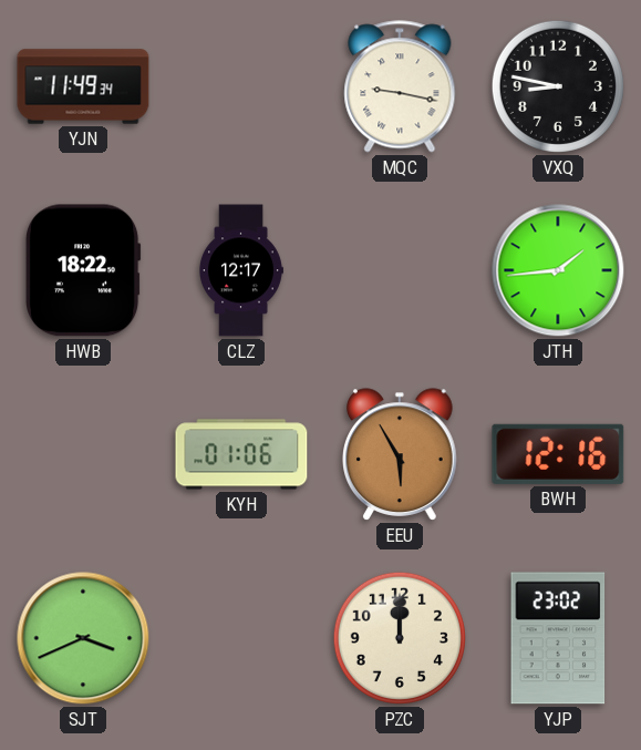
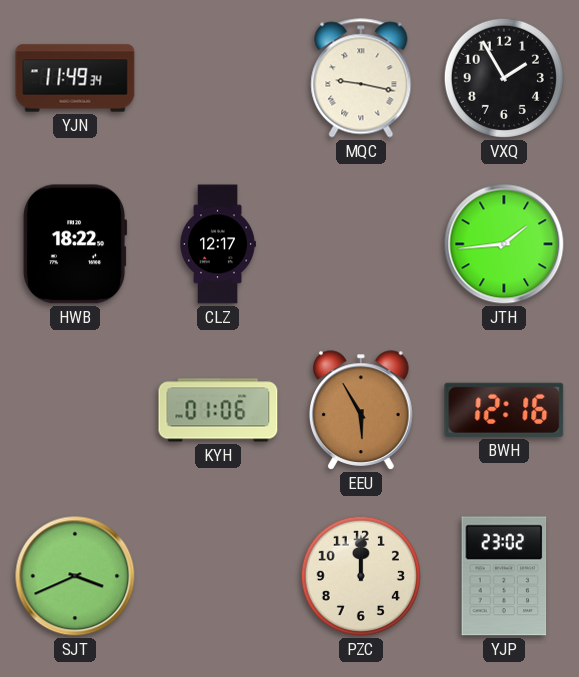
VXQ: 8:47 -> 1:55
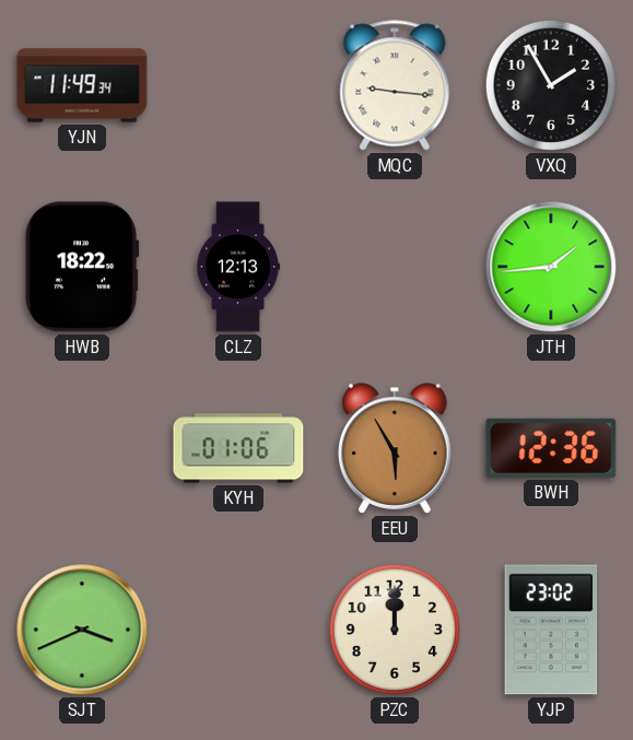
MQC: 9:17 -> 9:16
CLZ: 12:17 -> 12:13
BWH: 12:16 -> 12:36
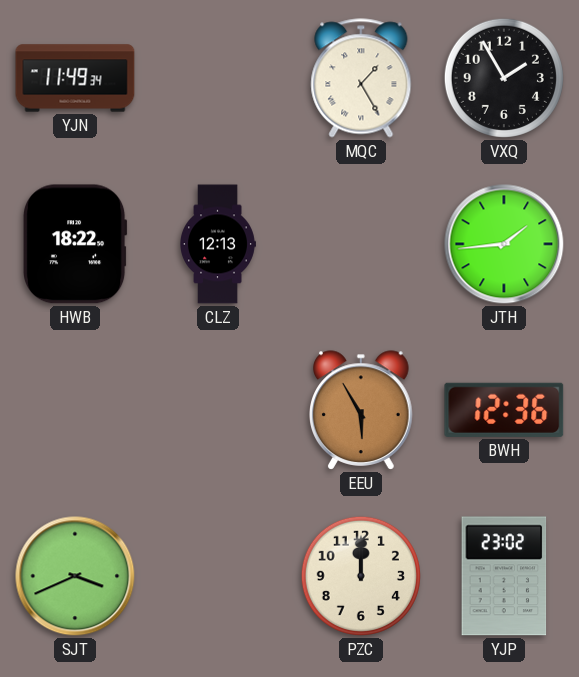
MQC: 9:16 -> 1:25
KYH: 01:06 -> none
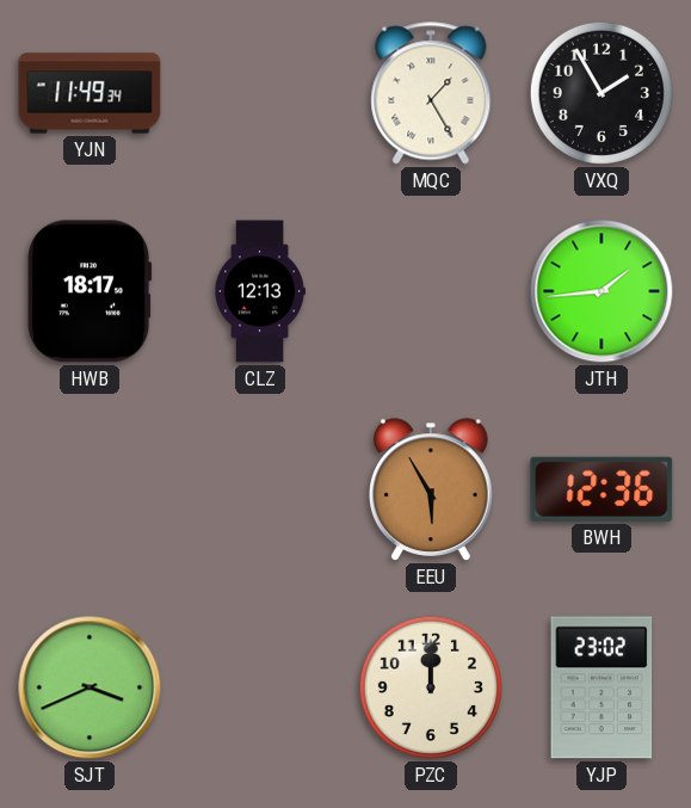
HWB: 18:22 -> 18:17
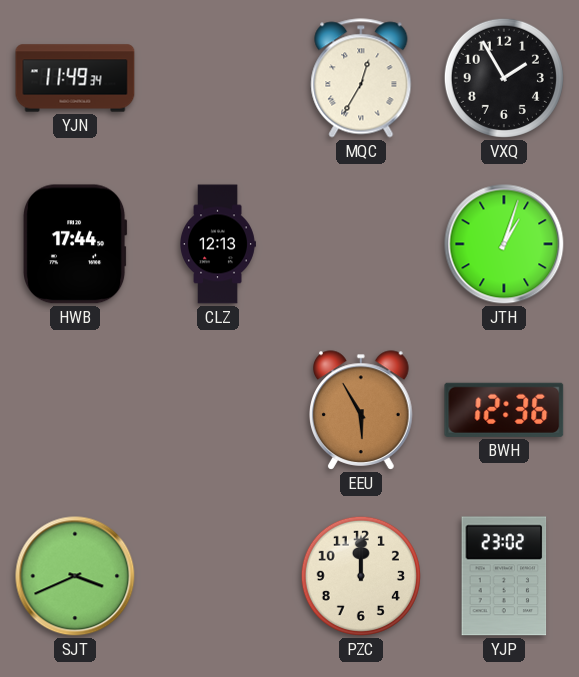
MQC: 1:25 -> 12:35
HWB: 18:17 -> 17:44
JTH: 1:44 -> 1:03
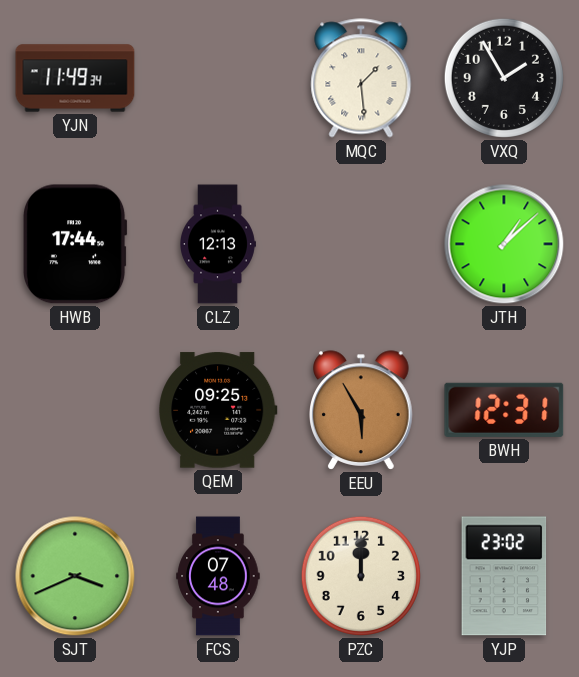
MQC: 12:35 -> 1:29
JTH: 1:03 -> 1:08
QEM: none -> 09:25
BWH: 12:36 -> 12:31
FCS: none -> 07:48
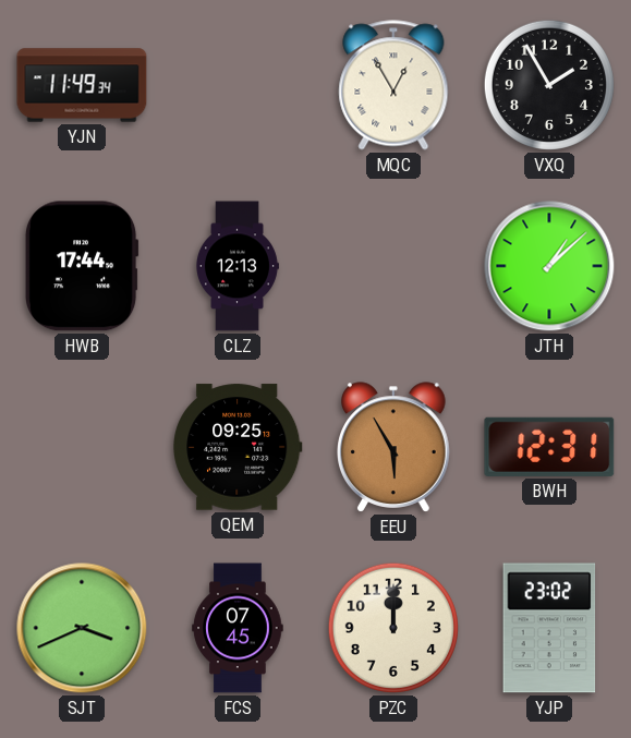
MQC: 1:29 -> 12:55
FCS: 07:48 -> 07:45
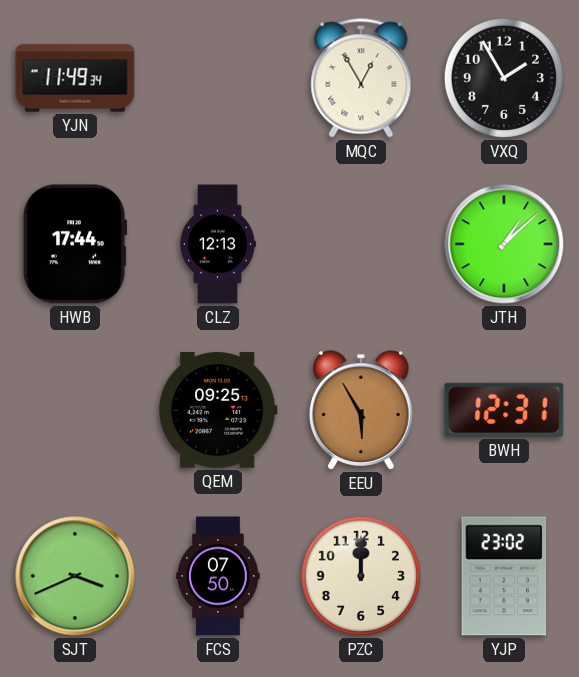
FCS: 07:45 -> 07:50
